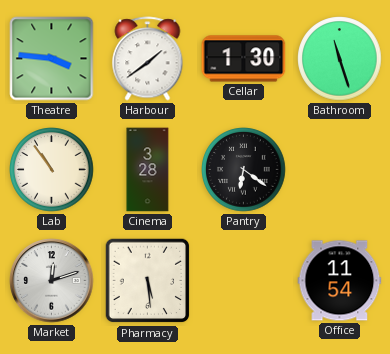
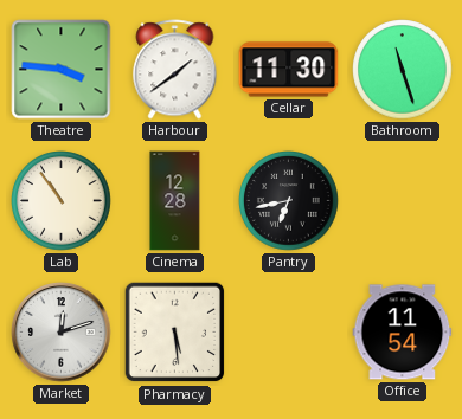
Cellar: 1:30 -> 11:30
Cinema: 3:28 -> 12:28
Pantry: 6:21 -> 6:43
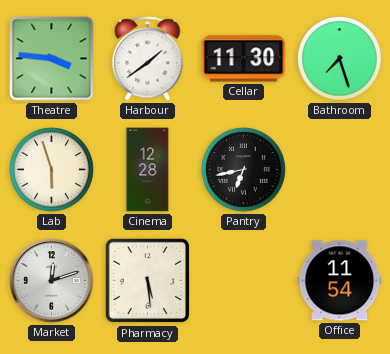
Bathroom: 11:27 -> 7:27
Lab: 10:54 -> 5:57
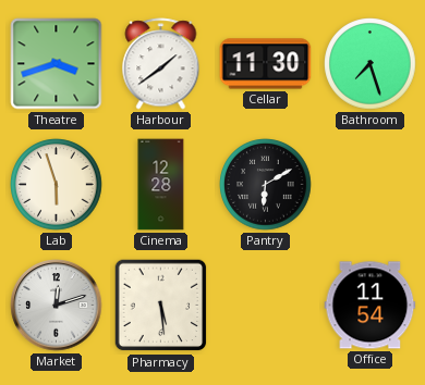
Theatre: 3:46 -> 3:42
Pantry: 6:43 -> 6:10
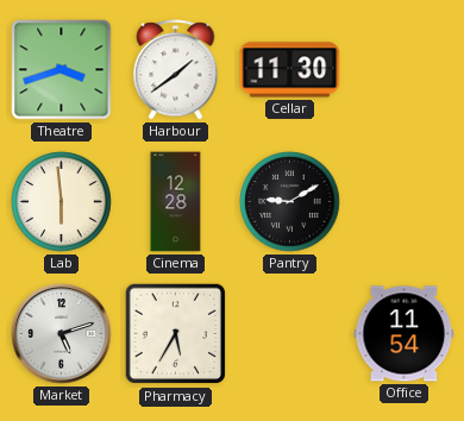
Bathroom: 7:27 -> none
Lab: 5:57 -> 5:59
Pantry: 6:10 -> 9:10
Market: 12:12 -> 5:12
Pharmacy: 5:29 -> 5:35
